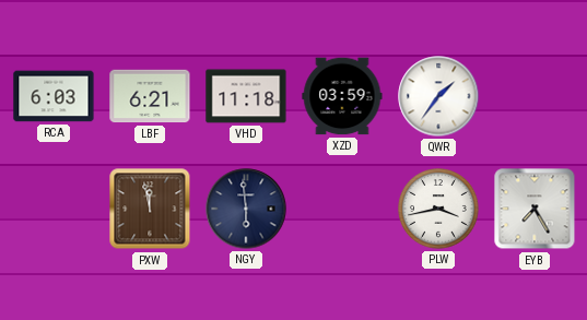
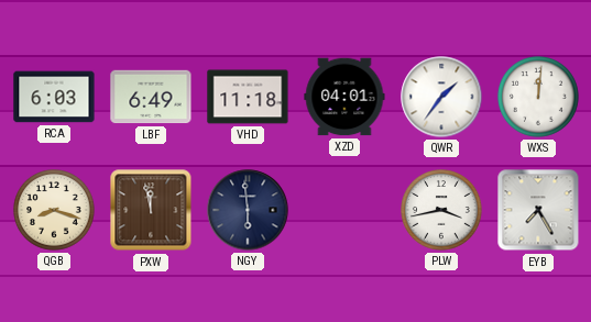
LBF: 6:21 -> 6:49
XZD: 03:59 -> 04:01
WXS: none -> 12:01
QGB: none -> 8:18
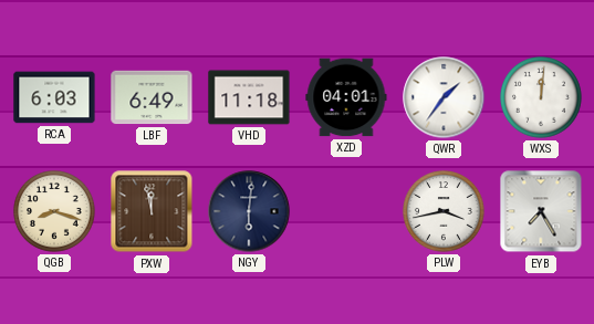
NGY: 5:59 -> 6:01
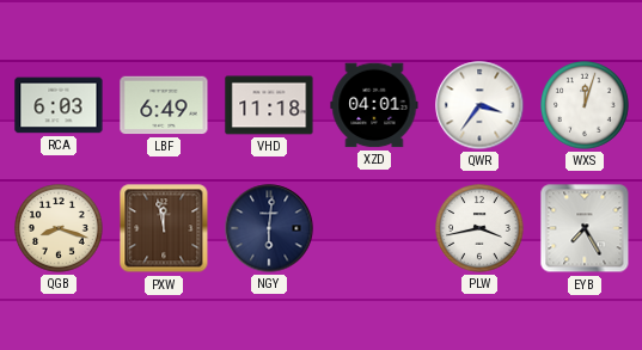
QWR: 1:36 -> 3:36
WXS: 12:01 -> 12:03
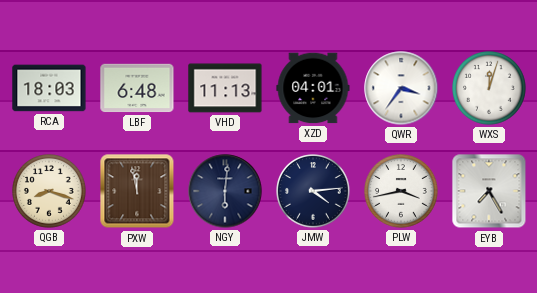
RCA: 6:03 -> 18:03
LBF: 6:49 -> 6:48
VHD: 11:18 -> 11:13
JMW: none -> 4:14
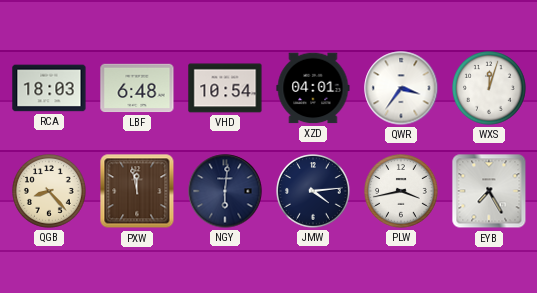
VHD: 11:13 -> 10:54
QGB: 8:18 -> 8:23
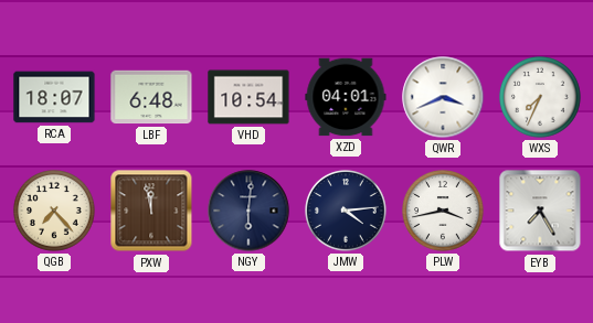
RCA: 18:03 -> 18:07
QWR: 3:36 -> 3:41
WXS: 12:03 -> 7:34
QGB: 8:23 -> 7:23
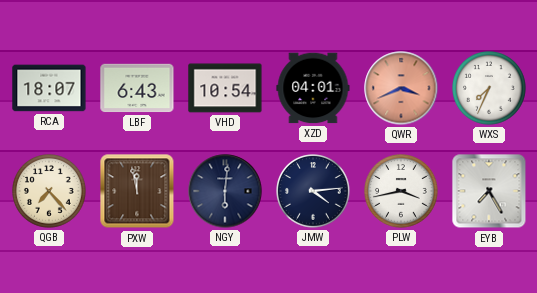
LBF: 6:48 -> 6:43
QWR dial: white -> salmon
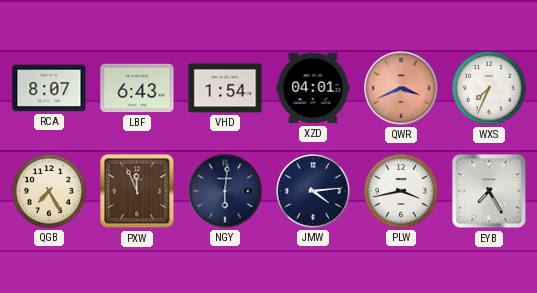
RCA: 18:07 -> 8:07
VHD: 10:54 -> 1:54
QGB: 7:23 -> 7:25
PXW: 11:58 -> 11:56
